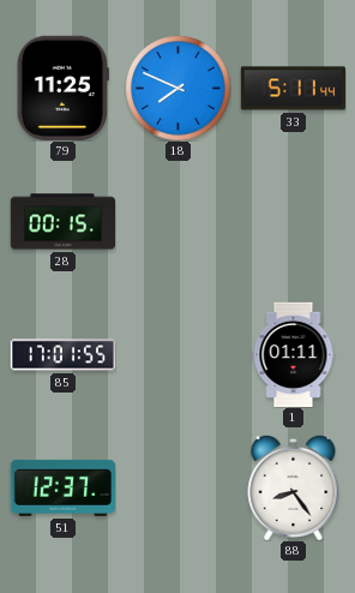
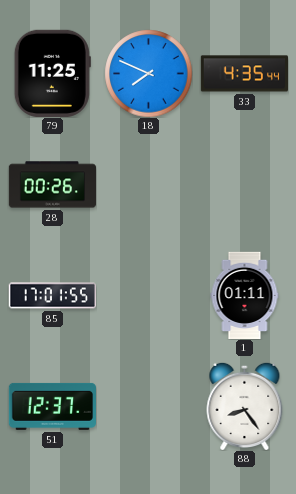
33: 5:11 -> 4:35
28: 00:15 -> 00:26
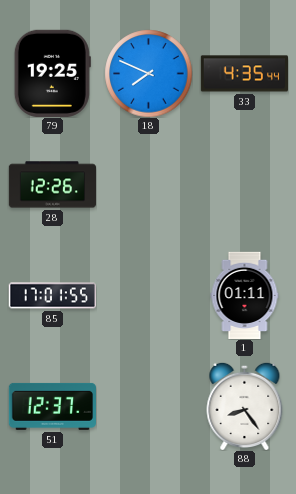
79: 11:25 -> 19:25
28: 00:26 -> 12:26
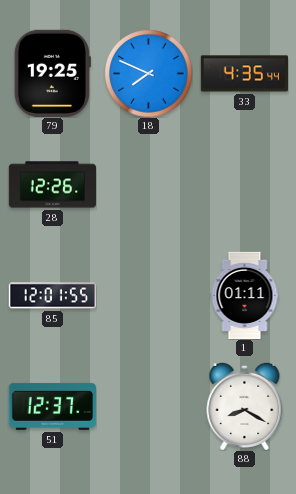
85: 17:01 -> 12:01
88: 8:24 -> 8:20
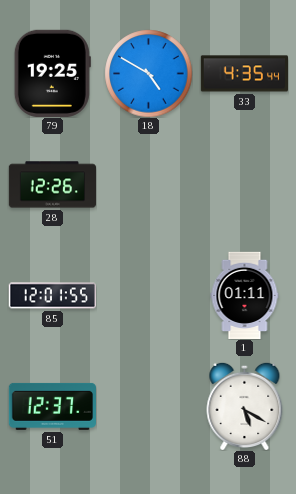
18: 7:49 -> 4:50
88: 8:20 -> 5:20
